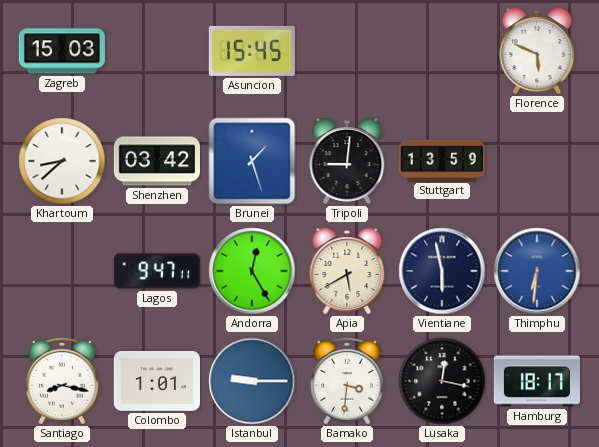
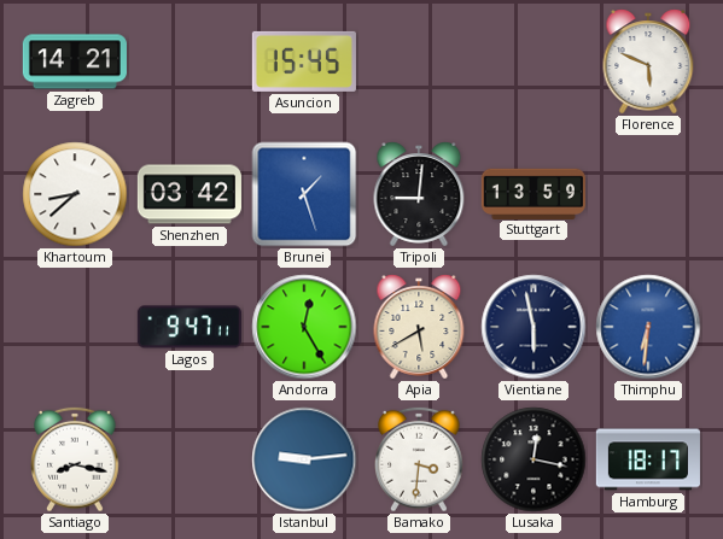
Zagreb: 15:03 -> 14:21
Colombo: 1:01 -> none
Istanbul: 9:15 -> 9:14
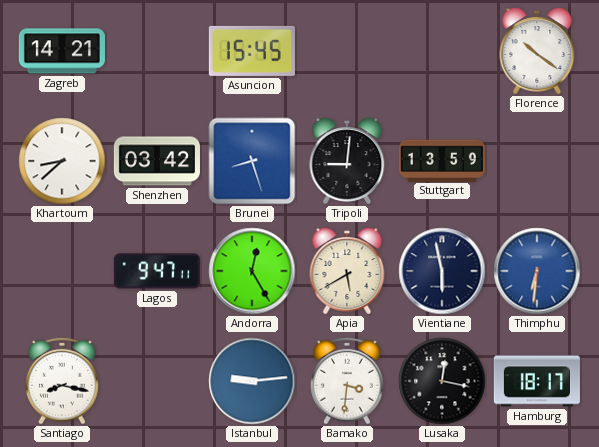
Florence: 5:49 -> 10:21
Brunei: 1:27 -> 8:27
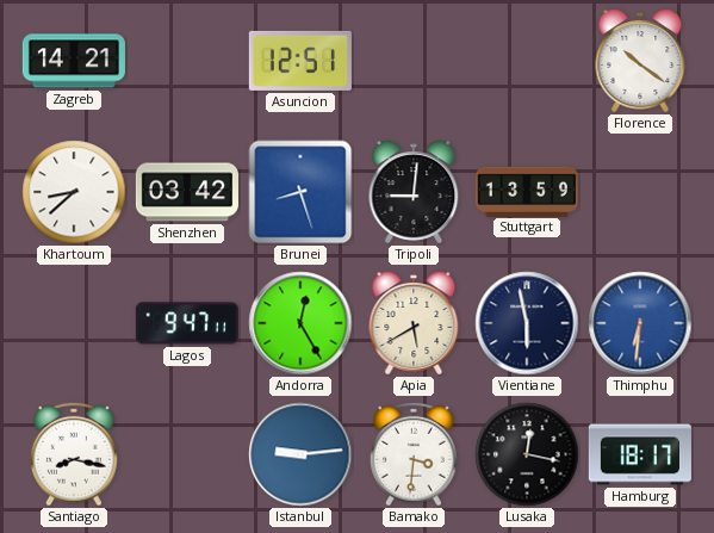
Asuncion: 15:45 -> 12:51
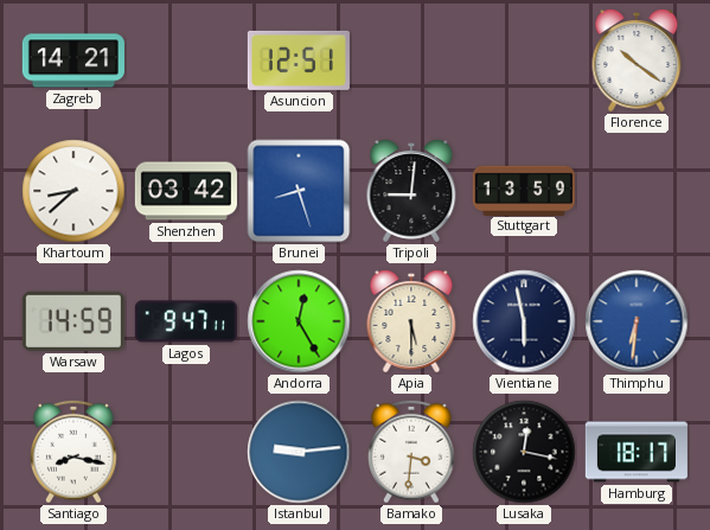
Warsaw: none -> 14:59
Apia: 5:40 -> 5:30
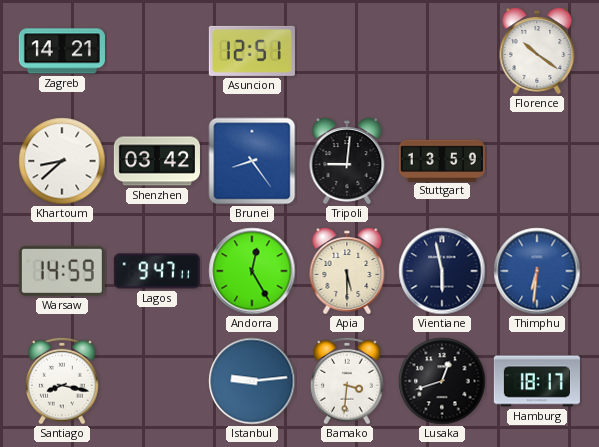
Brunei: 8:27 -> 8:24
Lusaka: 12:17 -> 12:42
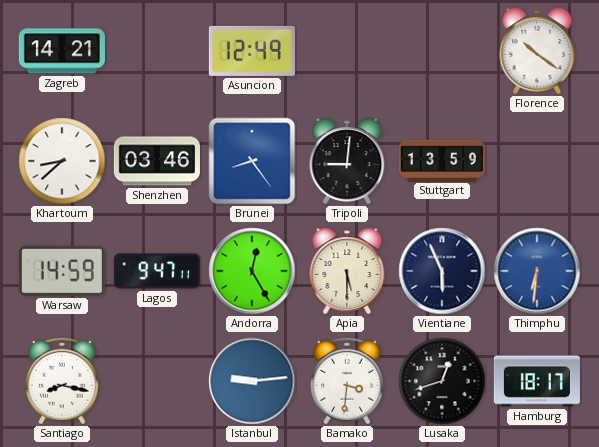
Asuncion: 12:51 -> 12:49
Shenzhen: 03:42 -> 03:46
Vientiane: 5:58 -> 5:56
